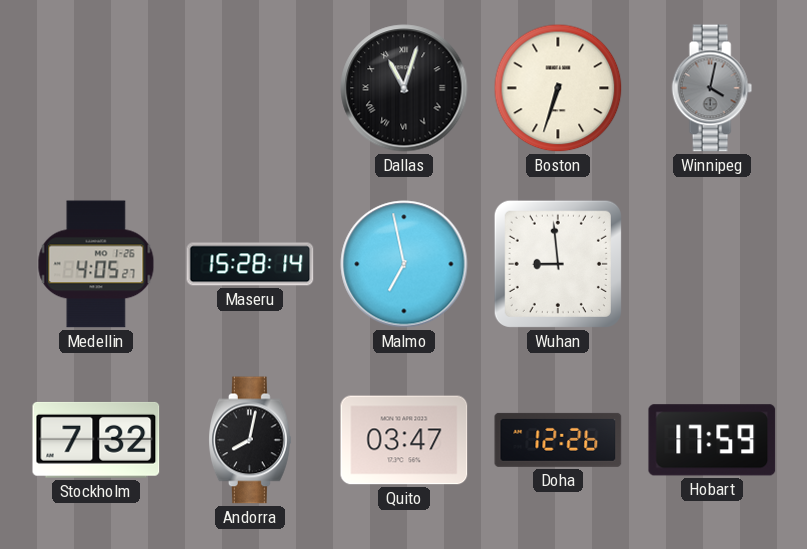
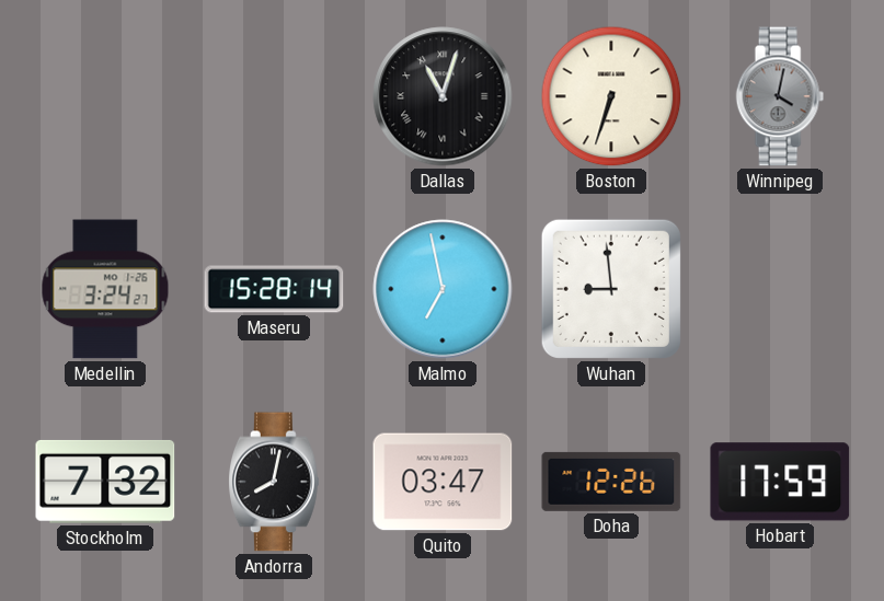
Medellin: 4:05 -> 3:24
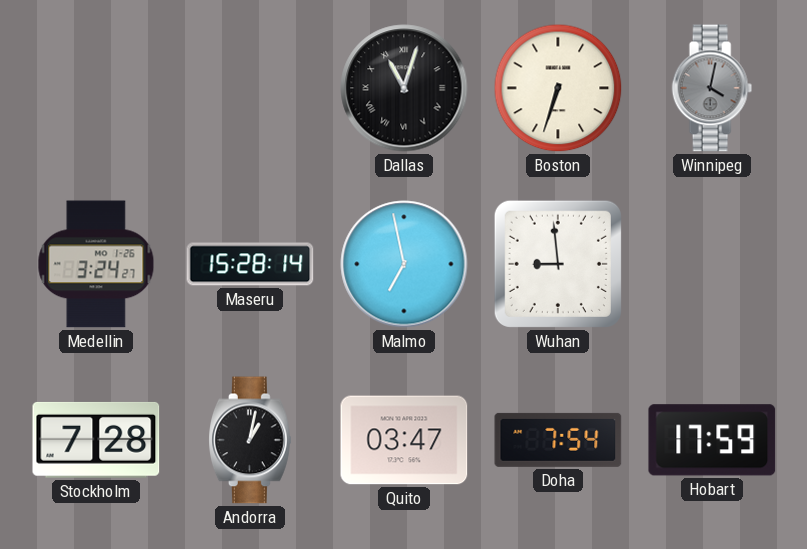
Stockholm: 7:32 -> 7:28
Andorra: 8:02 -> 1:02
Doha: 12:26 -> 7:54
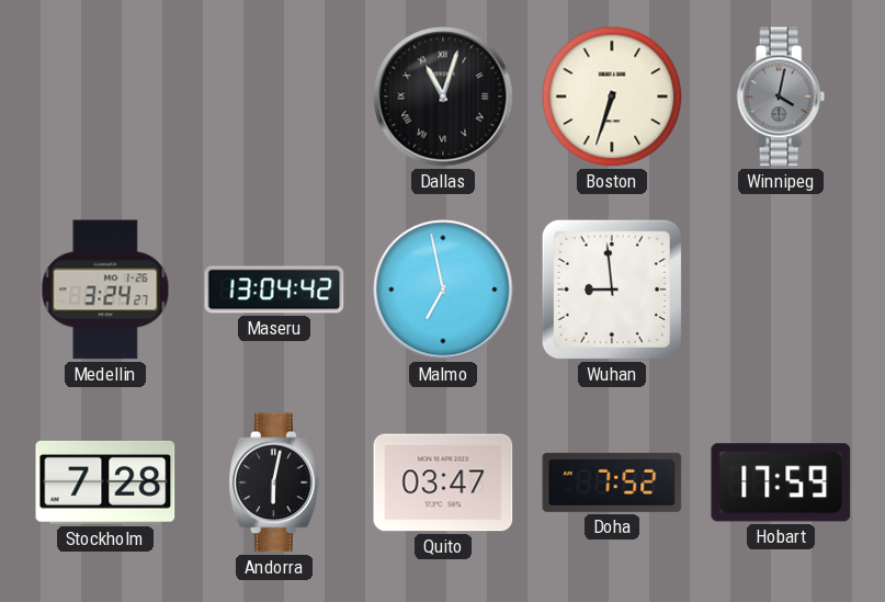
Maseru: 15:28 -> 13:04
Andorra: 1:02 -> 6:02
Doha: 7:54 -> 7:52
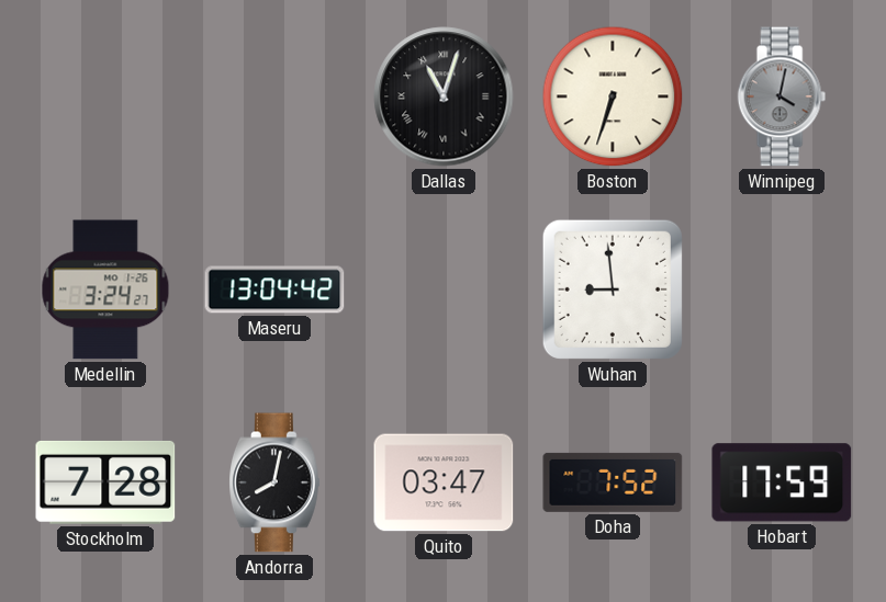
Malmo: 6:58 -> none
Andorra: 6:02 -> 8:02
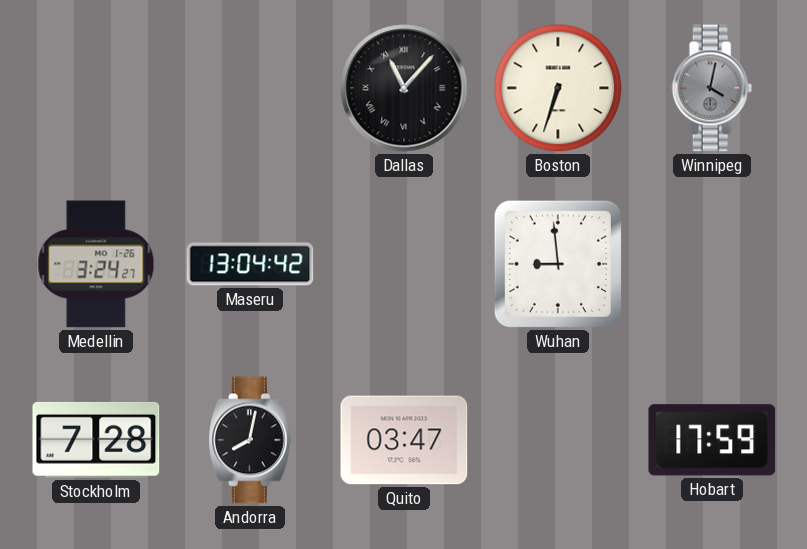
Dallas: 11:03 -> 11:07
Doha: 7:52 -> none
